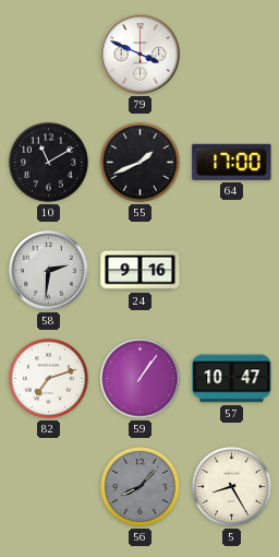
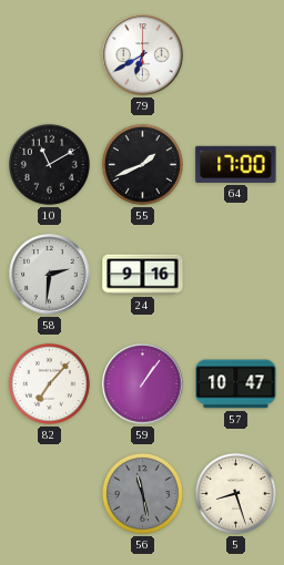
79: 3:49 -> 6:40
82: 7:12 -> 7:07
56: 8:07 -> 11:28
5: 8:25 -> 8:27
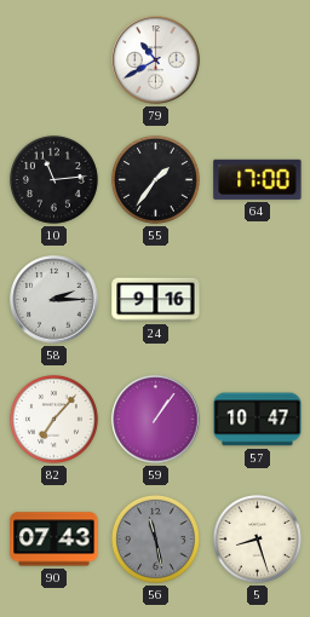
79: 6:40 -> 10:40
10: 11:10 -> 11:14
55: 1:41 -> 1:36
58: 2:31 -> 2:15
90: none -> 07:43
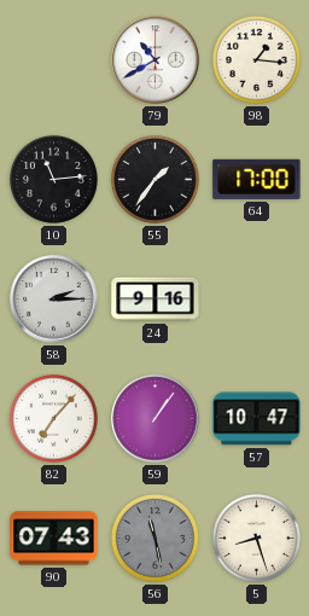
98: none -> 1:16
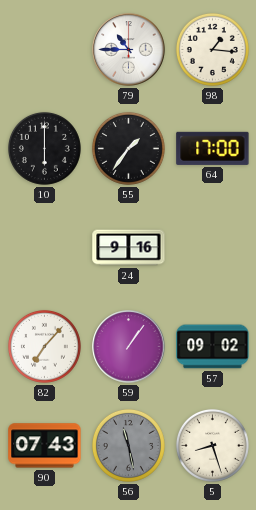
79: 10:40 -> 10:45
10: 11:14 -> 6:00
58: 2:15 -> none
57: 10:47 -> 09:02
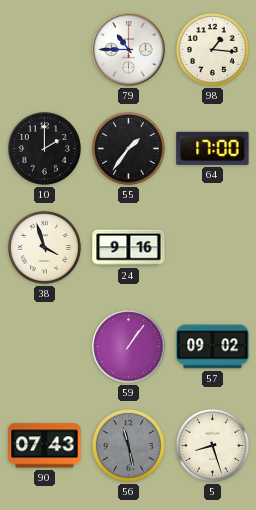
10: 6:00 -> 2:00
38: none -> 3:57
82: 7:07 -> none
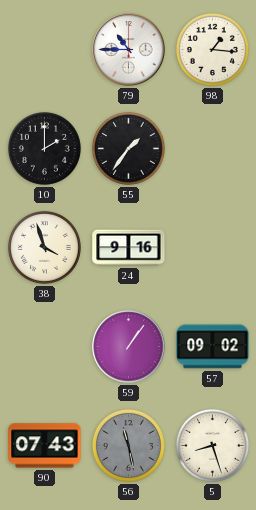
64: 17:00 -> none
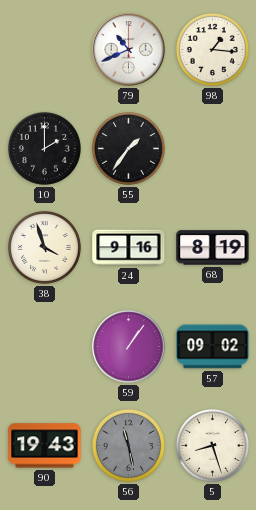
79: 10:45 -> 10:41
68: none -> 8:19
90: 07:43 -> 19:43
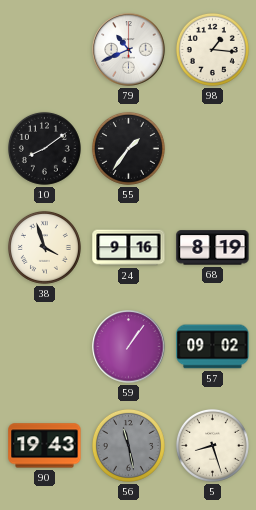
10: 2:00 -> 8:09
